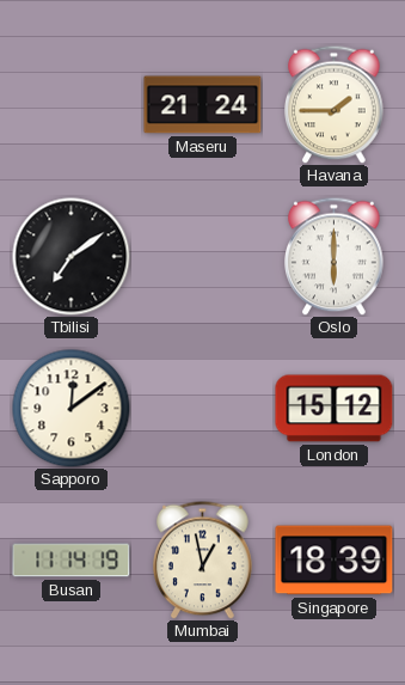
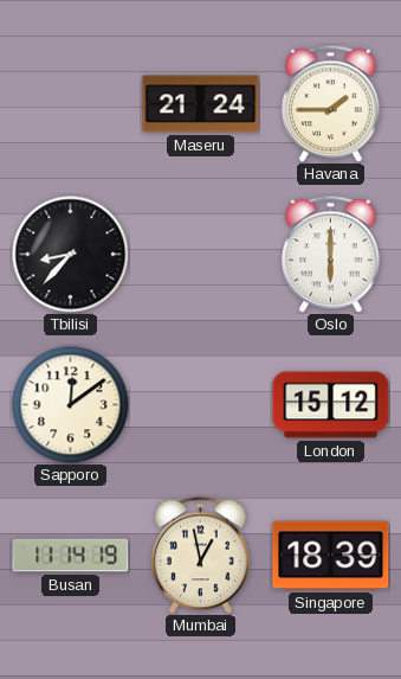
Tbilisi: 7:09 -> 8:37
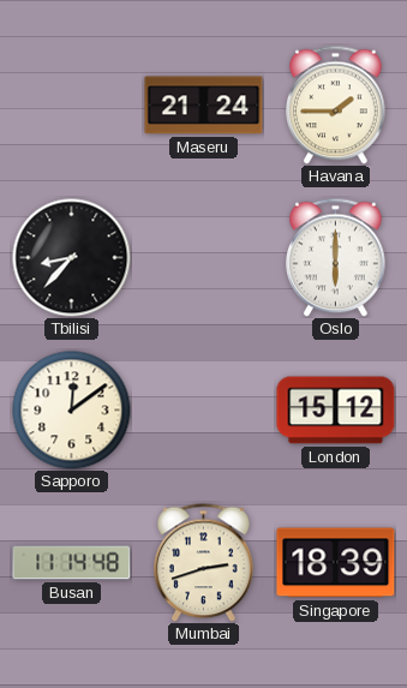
Busan: 11:14:19 -> 11:14:48
Mumbai: 12:58 -> 2:42
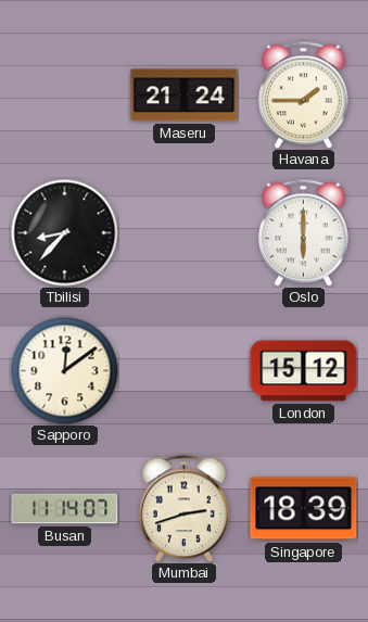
Busan: 11:14:48 -> 11:14:07
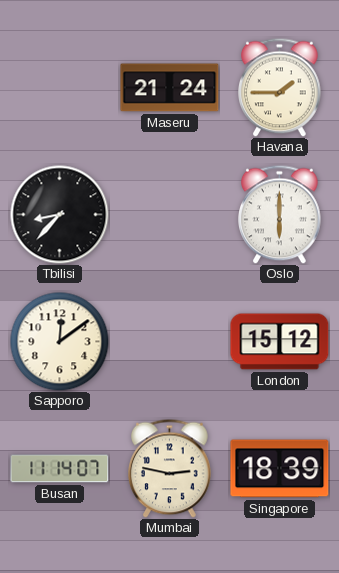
Mumbai: 2:42 -> 2:47
